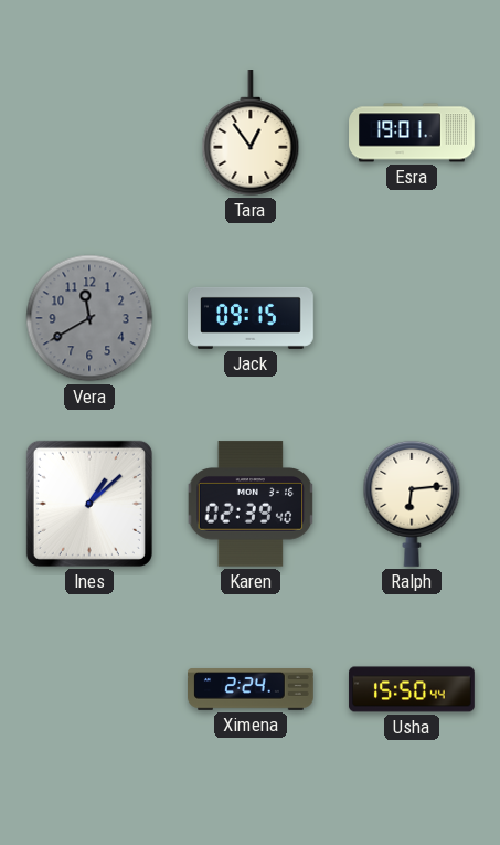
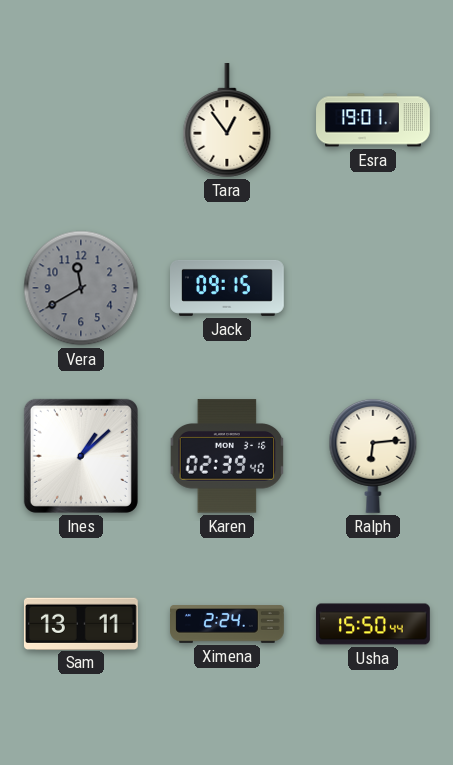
Sam: none -> 13:11
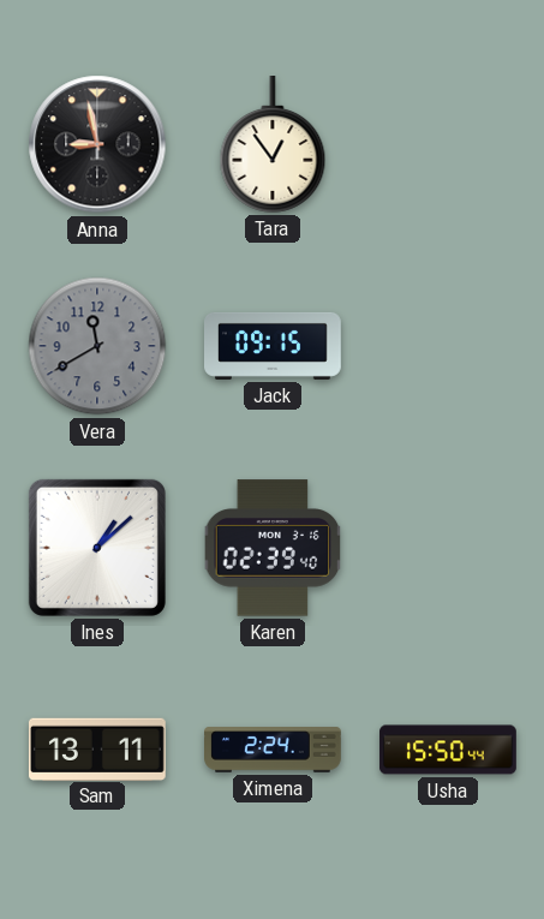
Anna: none -> 8:58
Esra: 19:01 -> none
Ralph: 6:14 -> none
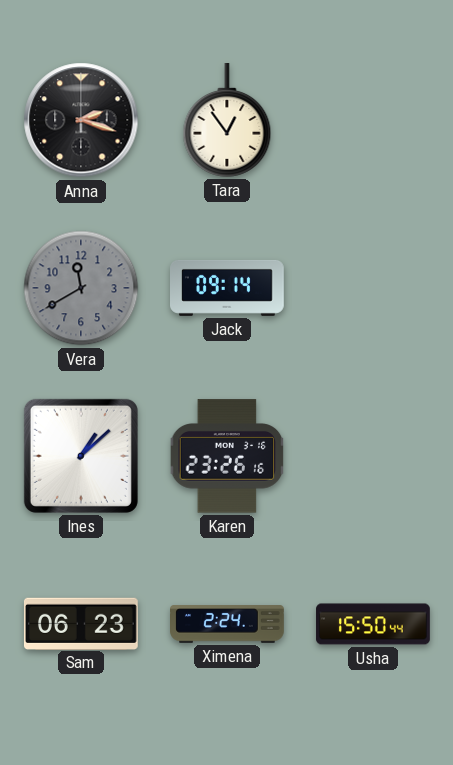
Anna: 8:58 -> 2:18
Jack: 09:15 -> 09:14
Karen: 02:39 -> 23:26
Sam: 13:11 -> 06:23
